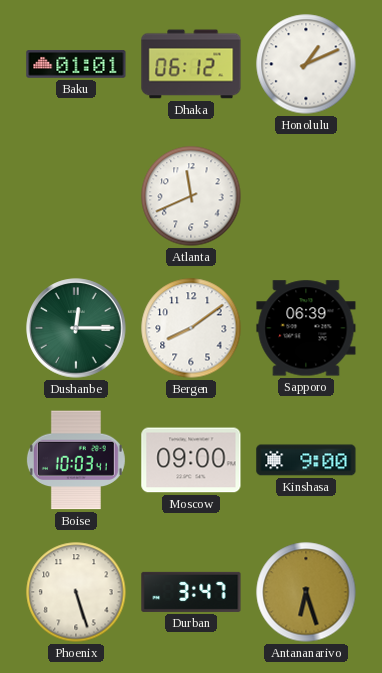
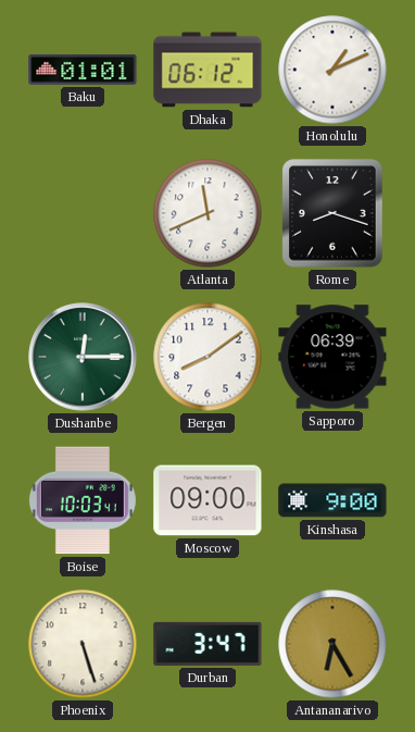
Rome: none -> 8:18
Antananarivo: 6:27 -> 6:25
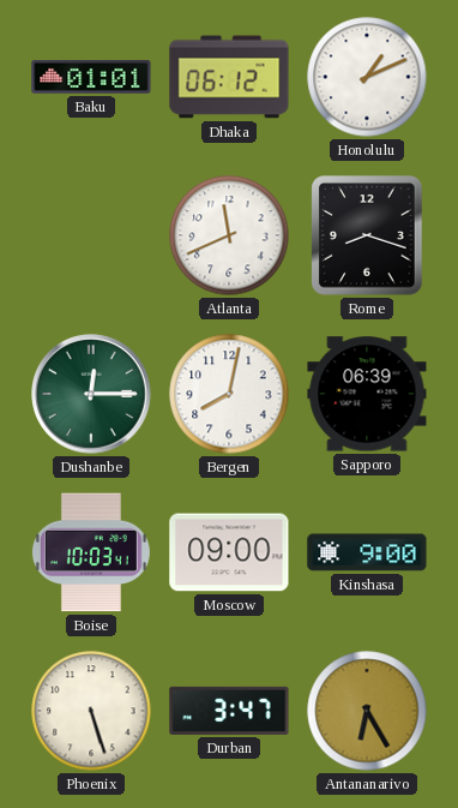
Bergen: 8:09 -> 8:02
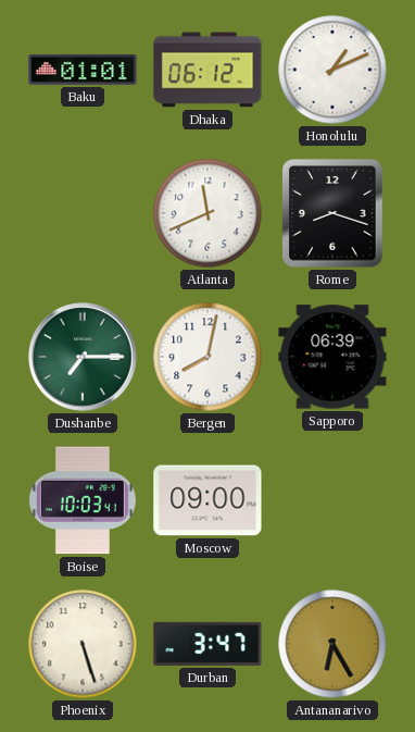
Dushanbe: 12:15 -> 7:15
Kinshasa: 9:00 -> none
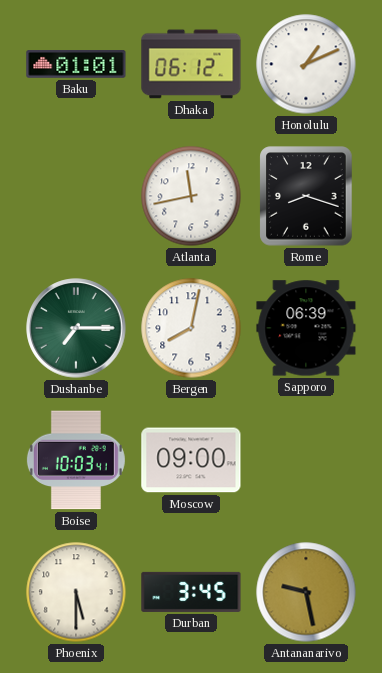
Atlanta: 11:41 -> 11:43
Phoenix: 5:27 -> 5:30
Durban: 3:47 -> 3:45
Antananarivo: 6:25 -> 9:28
